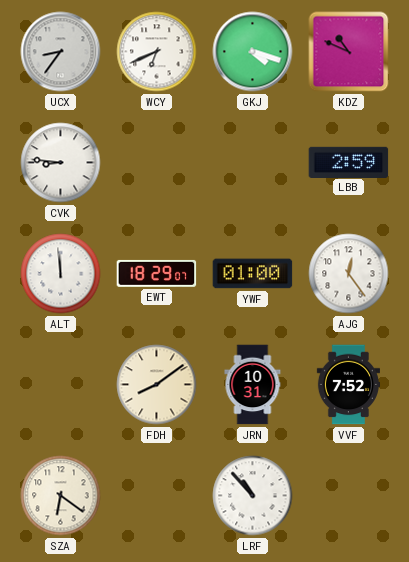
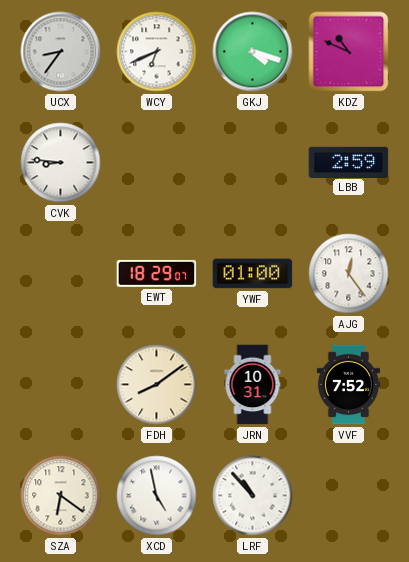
ALT: 11:59 -> none
XCD: none -> 4:58
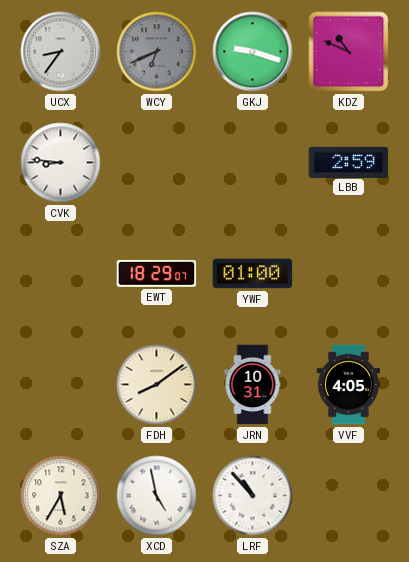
WCY dial: white -> grey
GKJ: 4:18 -> 9:18
AJG: 12:24 -> none
VVF: 7:52 -> 4:05
SZA: 6:21 -> 5:35
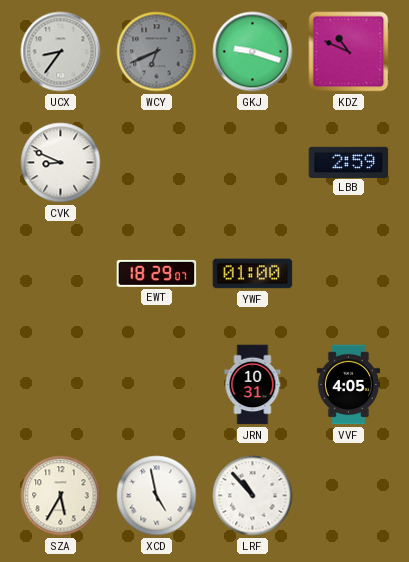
CVK: 8:46 -> 8:49
FDH: 8:09 -> none
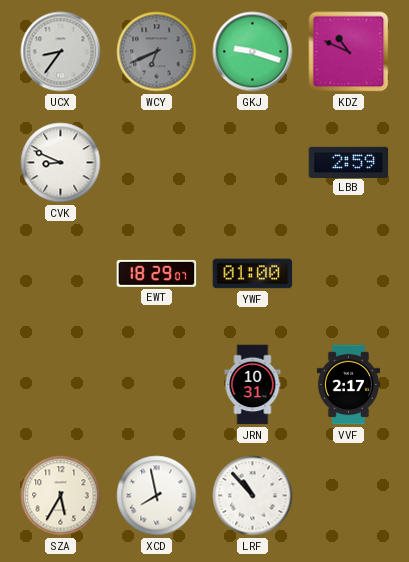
VVF: 4:05 -> 2:17
XCD: 4:58 -> 7:58
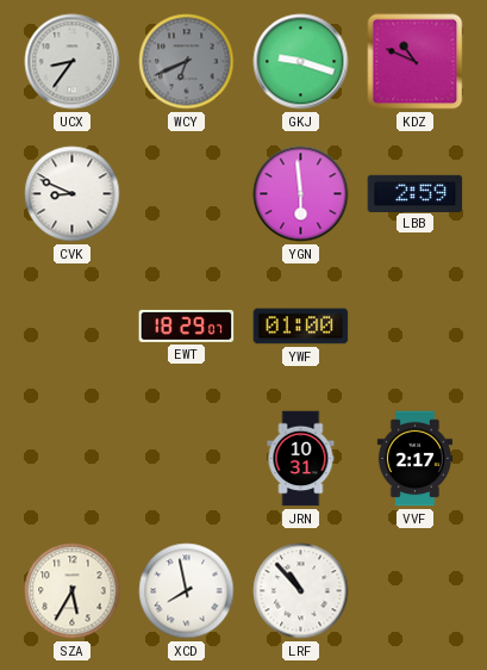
YGN: none -> 5:59
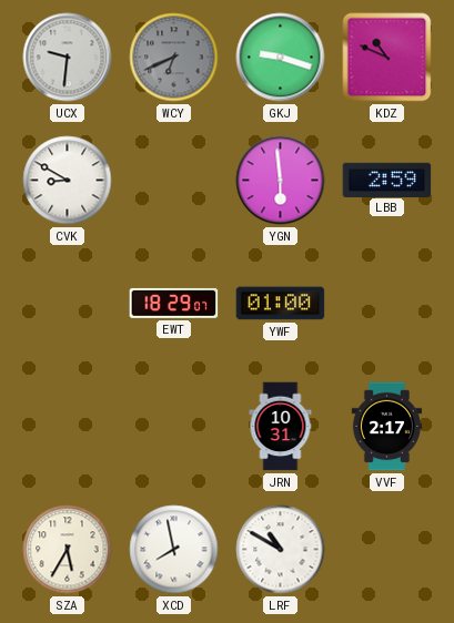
UCX: 8:36 -> 9:31
CVK: 8:49 -> 8:50
LRF: 10:53 -> 10:50
